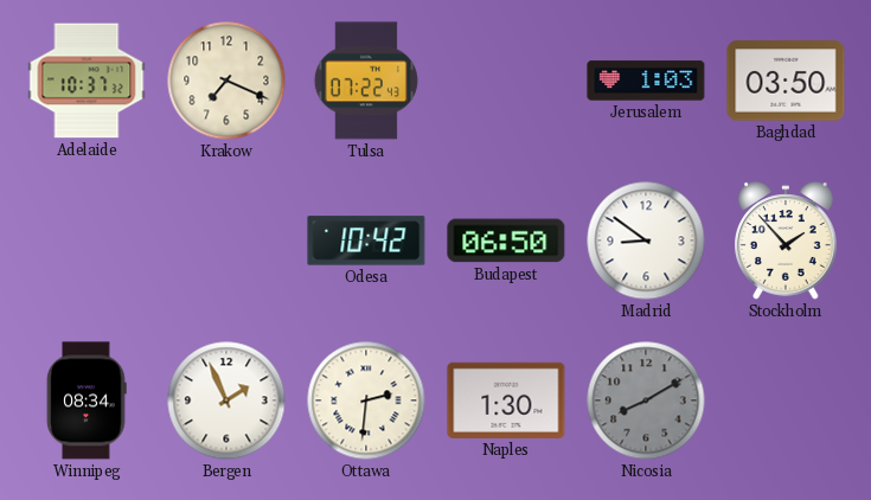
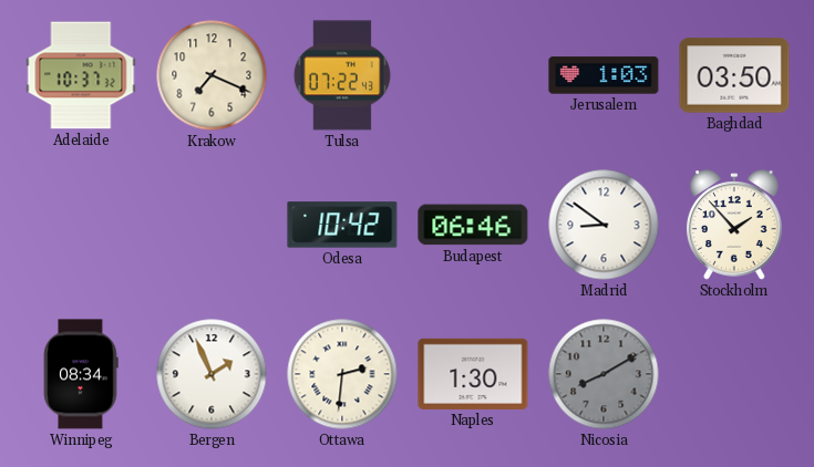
Budapest: 06:50 -> 06:46
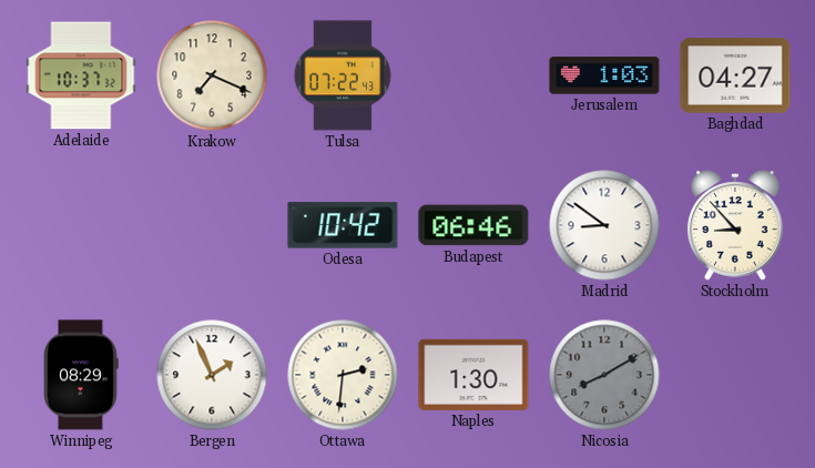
Baghdad: 03:50 -> 04:27
Stockholm: 1:53 -> 8:53
Winnipeg: 08:34 -> 08:29
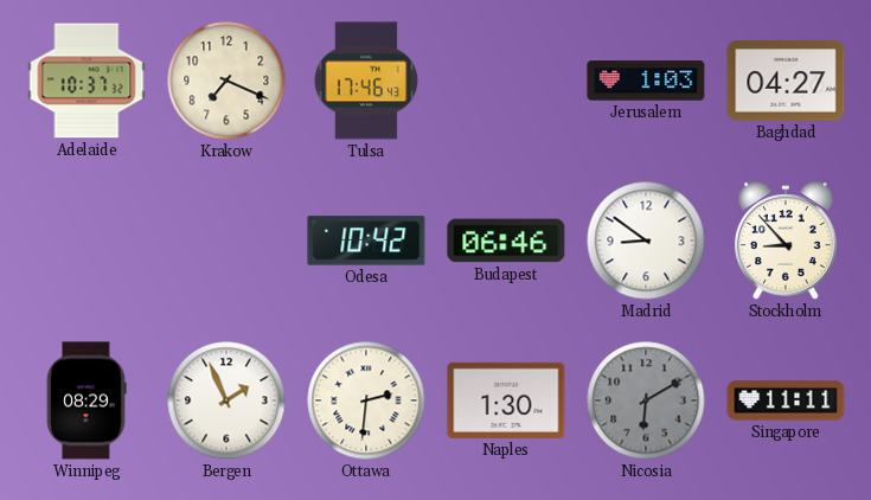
Tulsa: 07:22 -> 17:46
Nicosia: 8:10 -> 6:10
Singapore: none -> 11:11
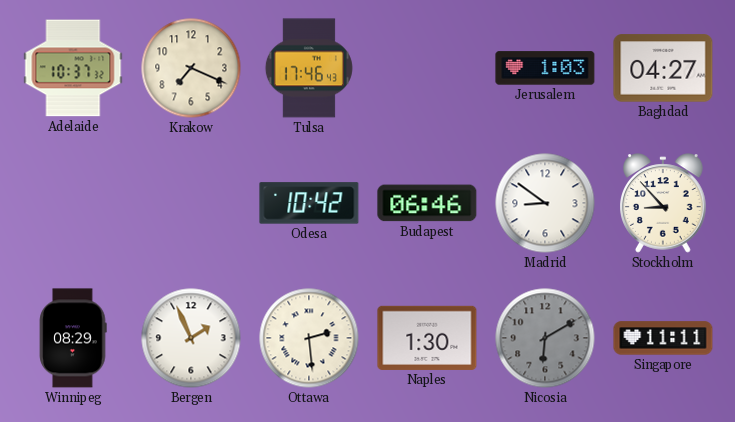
Ottawa: 2:31 -> 2:29
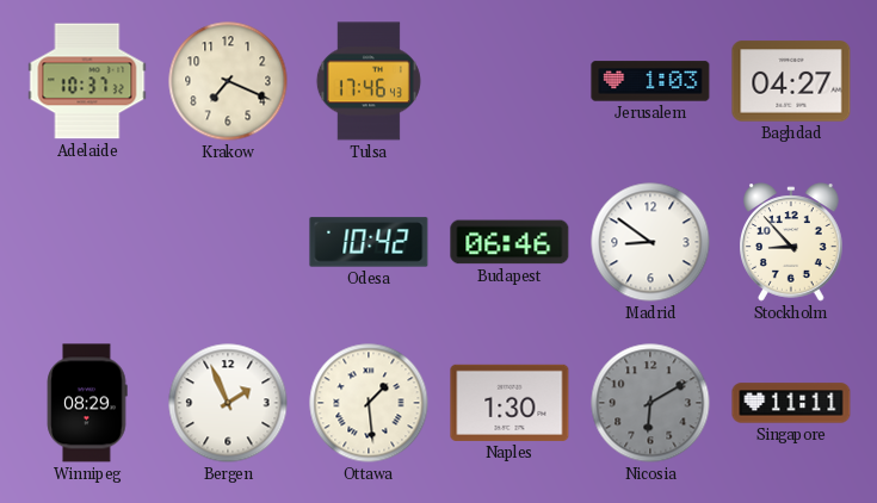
Ottawa: 2:29 -> 1:29
